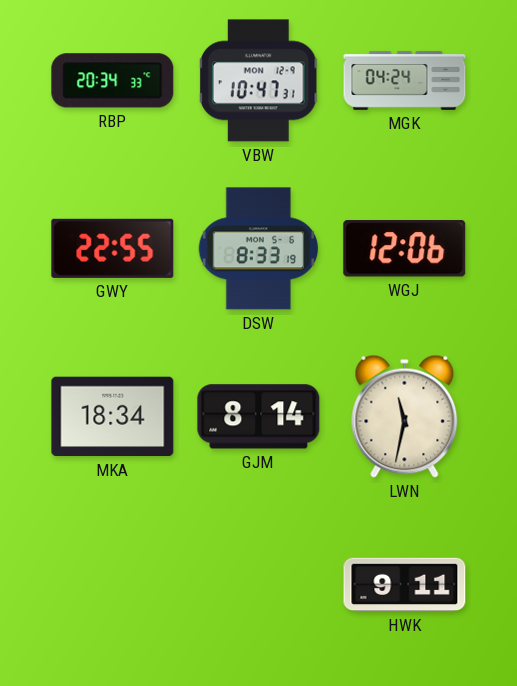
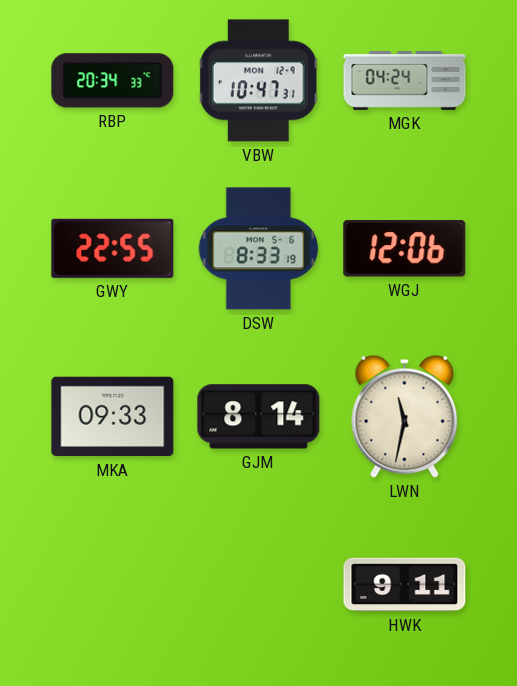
MKA: 18:34 -> 09:33
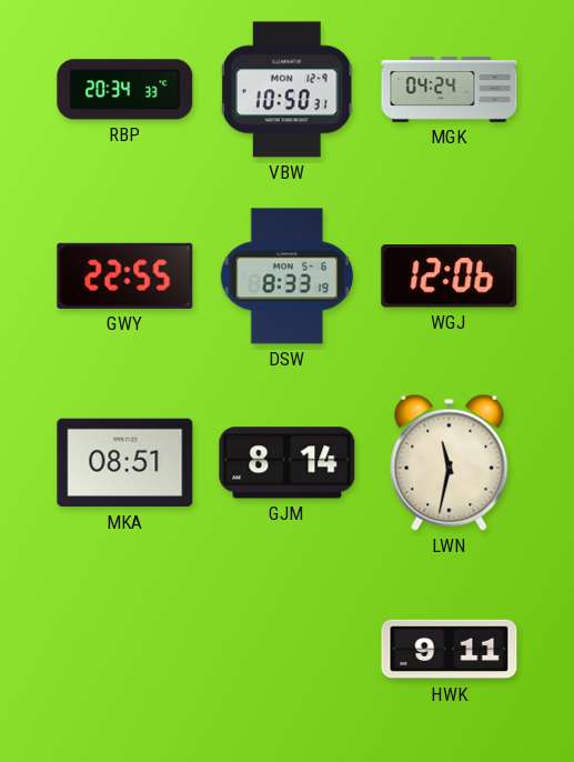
VBW: 10:47 -> 10:50
MKA: 09:33 -> 08:51
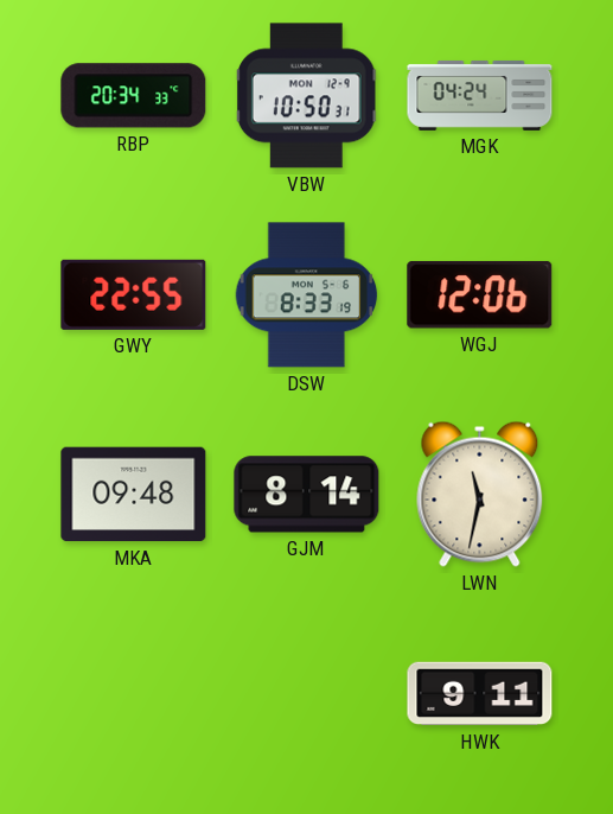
MKA: 08:51 -> 09:48
